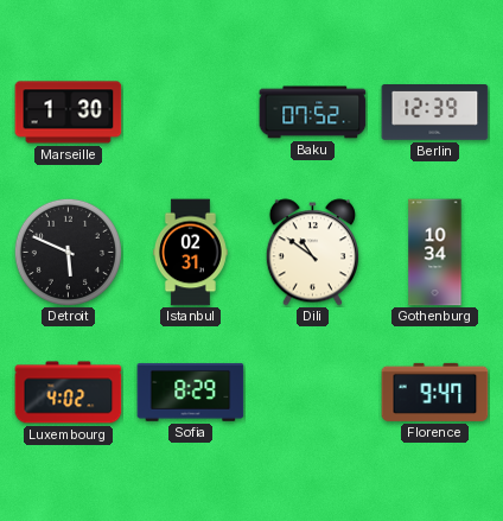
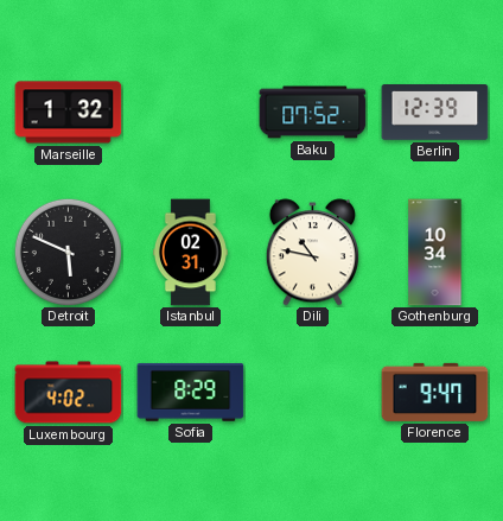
Marseille: 1:30 -> 1:32
Dili: 10:51 -> 10:47
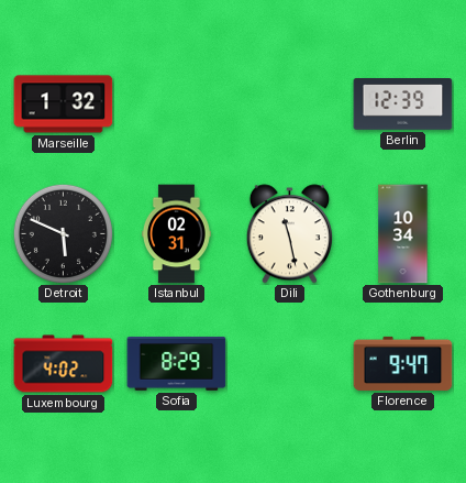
Baku: 07:52 -> none
Dili: 10:47 -> 11:28
